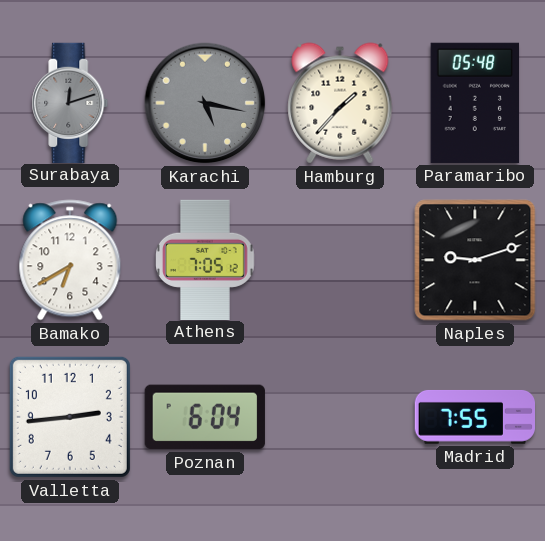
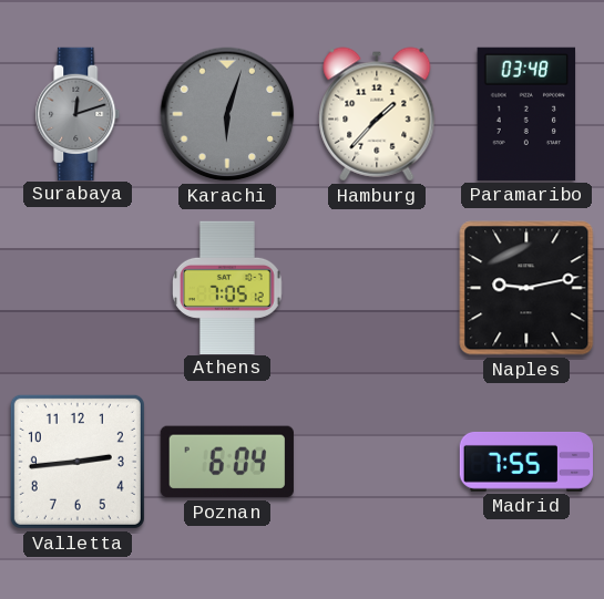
Karachi: 5:17 -> 6:03
Paramaribo: 05:48 -> 03:48
Bamako: 6:40 -> none
Naples: 9:12 -> 9:13
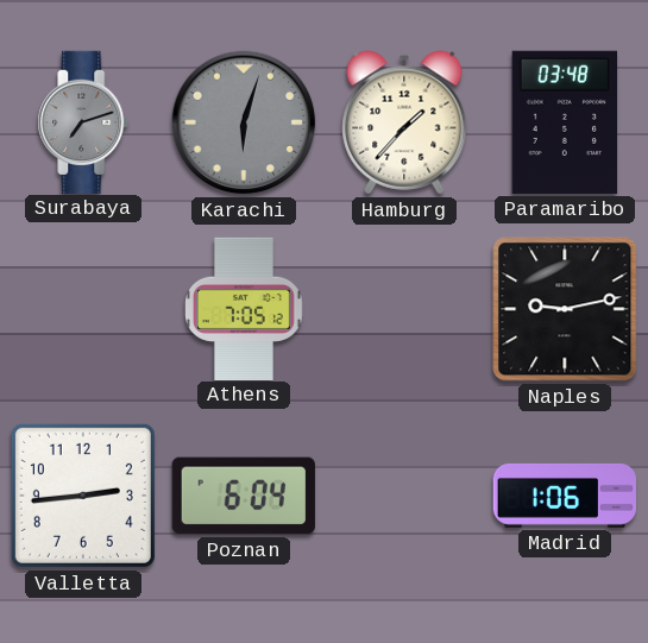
Surabaya: 12:12 -> 7:12
Madrid: 7:55 -> 1:06
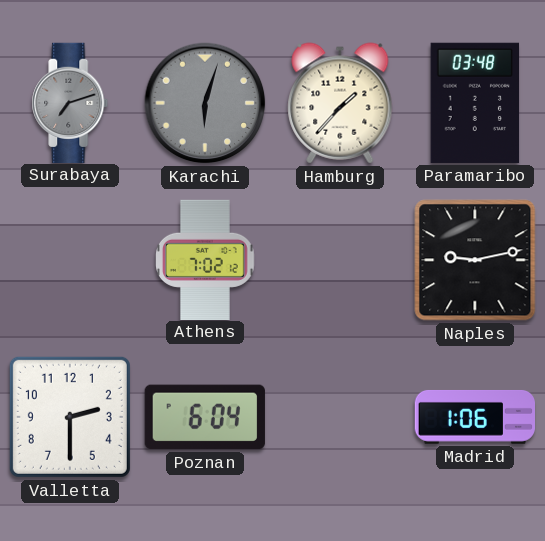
Athens: 7:05 -> 7:02
Valletta: 2:44 -> 2:30
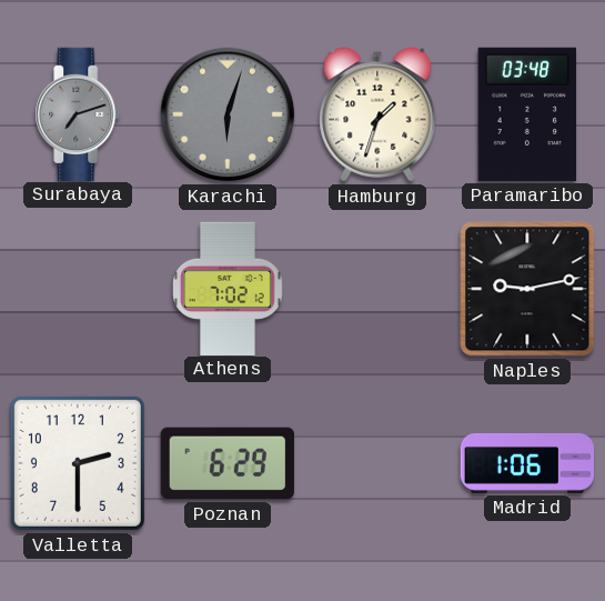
Hamburg: 1:37 -> 1:33
Poznan: 6:04 -> 6:29
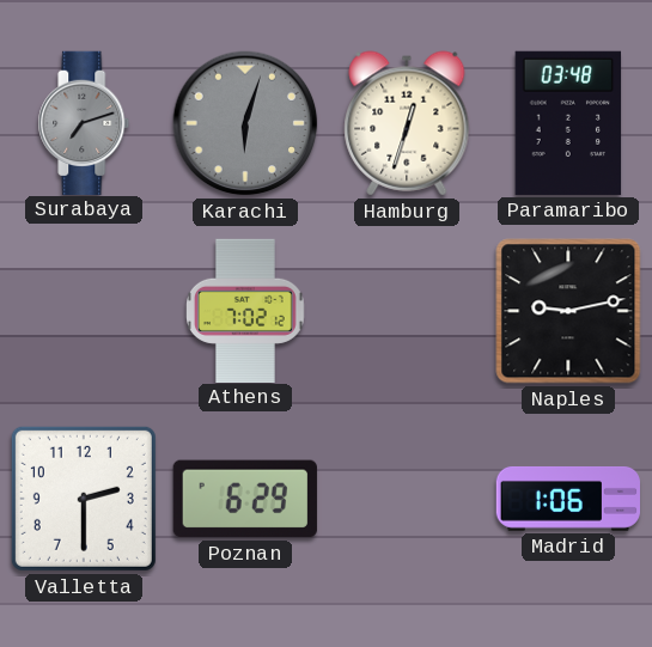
Hamburg: 1:33 -> 12:33
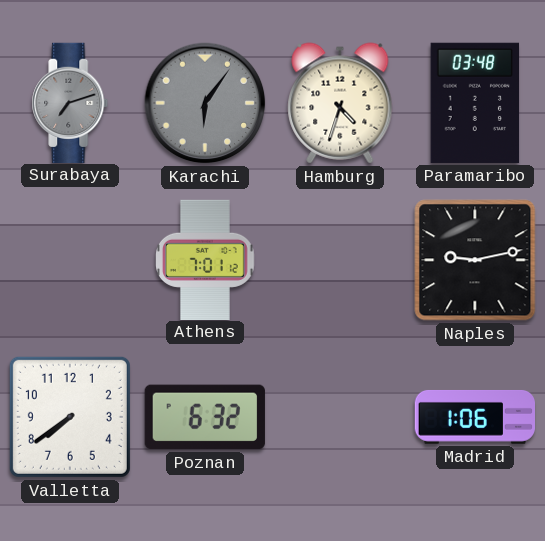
Karachi: 6:03 -> 6:06
Hamburg: 12:33 -> 4:33
Athens: 7:02 -> 7:01
Valletta: 2:30 -> 7:39
Poznan: 6:29 -> 6:32
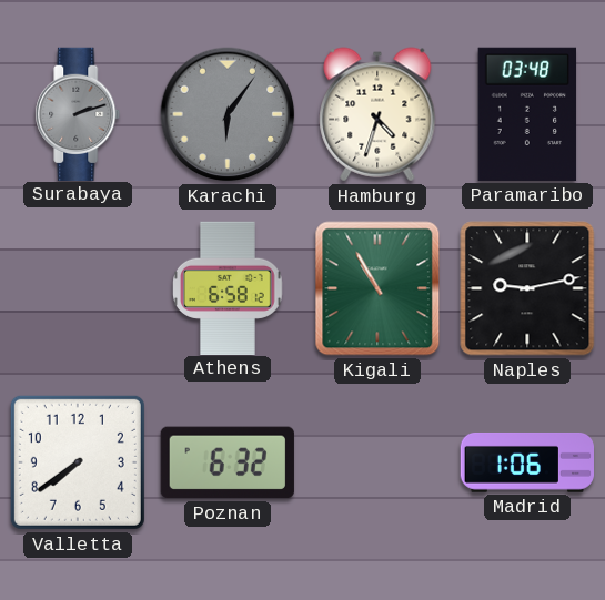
Surabaya: 7:12 -> 2:12
Athens: 7:01 -> 6:58
Kigali: none -> 10:55
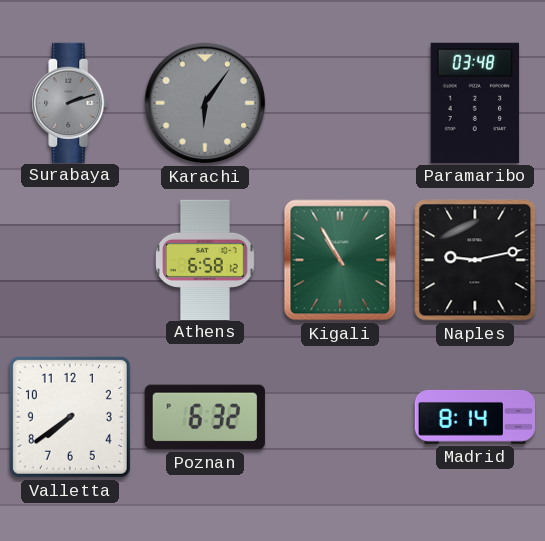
Hamburg: 4:33 -> none
Madrid: 1:06 -> 8:14
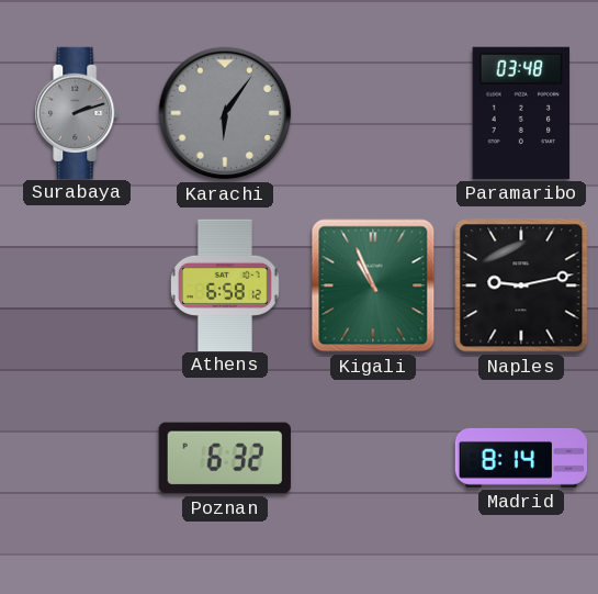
Kigali: 10:55 -> 10:56
Valletta: 7:39 -> none
